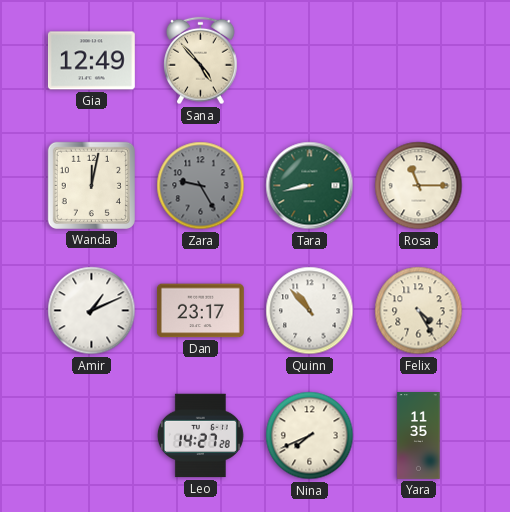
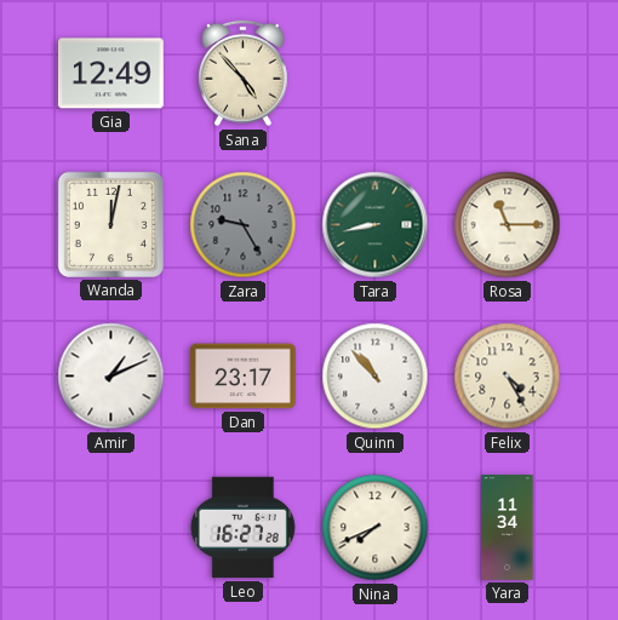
Leo: 14:27 -> 16:27
Yara: 11:35 -> 11:34
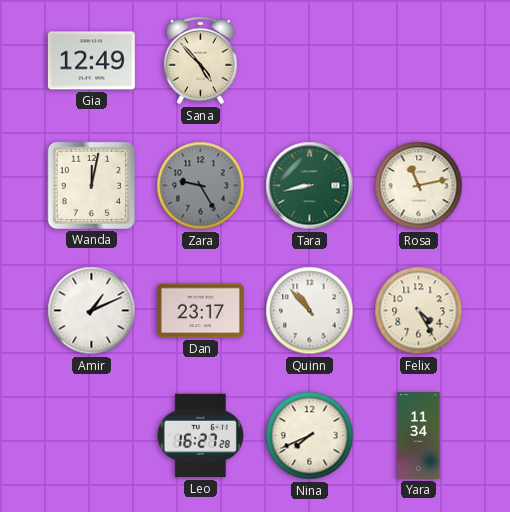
Rosa: 11:15 -> 11:13
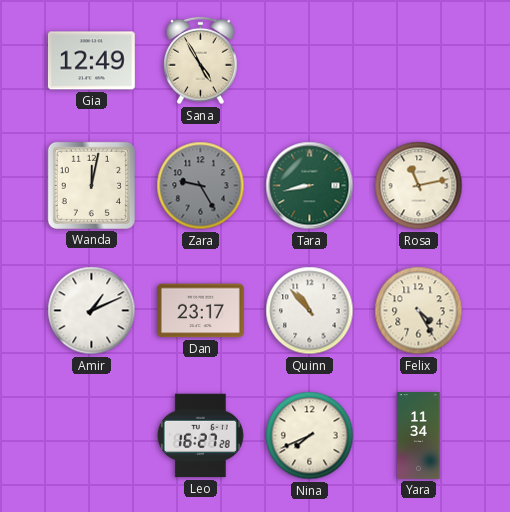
Sana: 4:53 -> 4:55
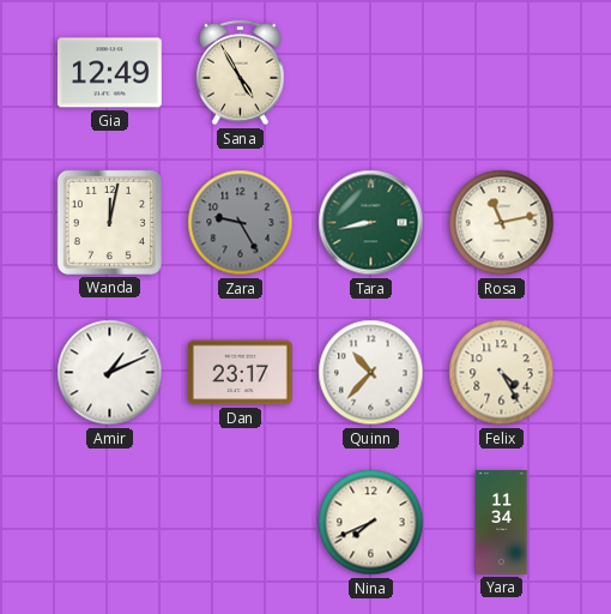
Quinn: 10:53 -> 10:37
Leo: 16:27 -> none
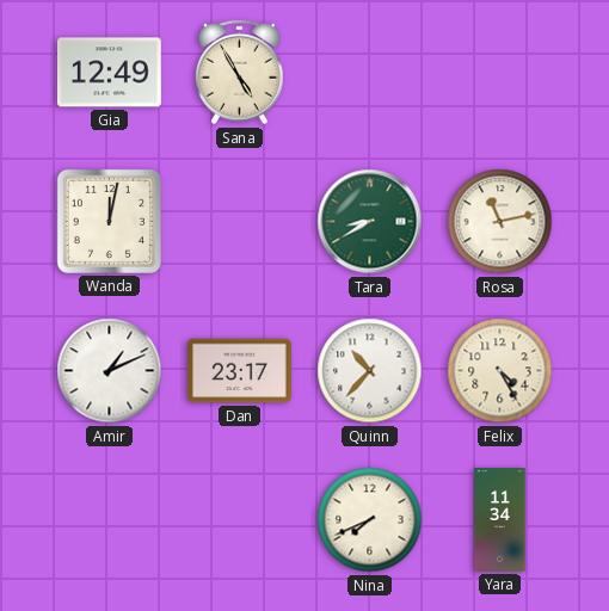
Zara: 9:25 -> none
Tara: 8:43 -> 8:40
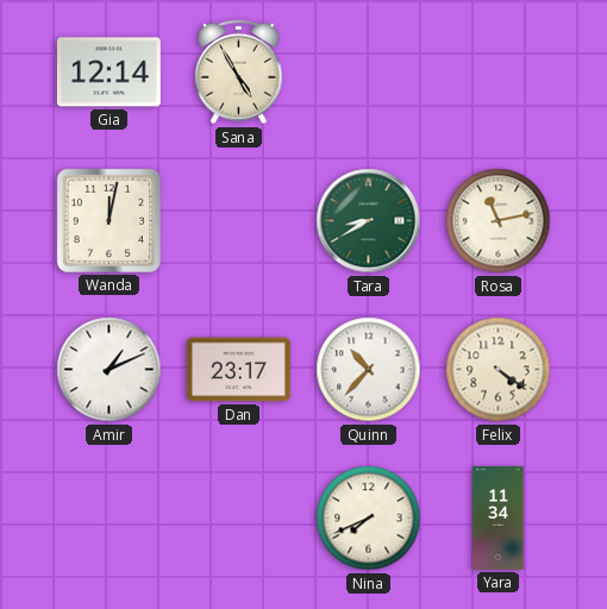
Gia: 12:49 -> 12:14
Felix: 4:25 -> 4:21
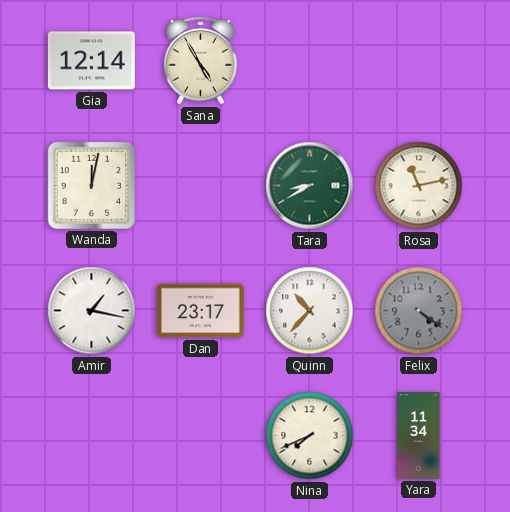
Amir: 1:11 -> 1:17
Felix dial: cream -> grey
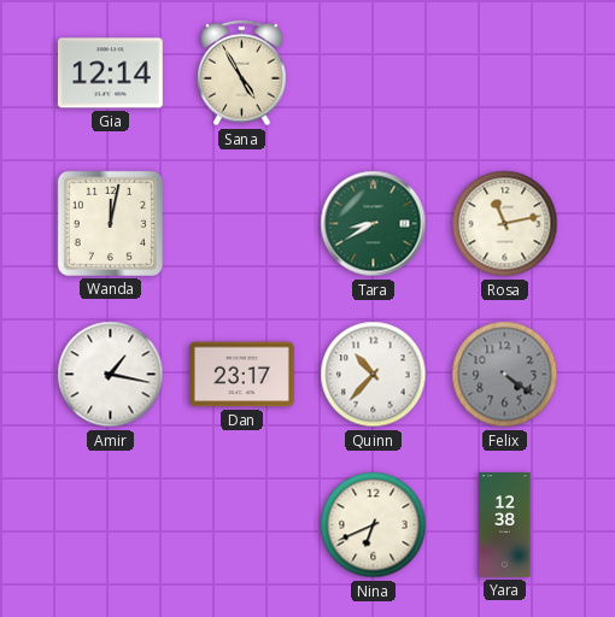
Nina: 7:41 -> 6:41
Yara: 11:34 -> 12:38
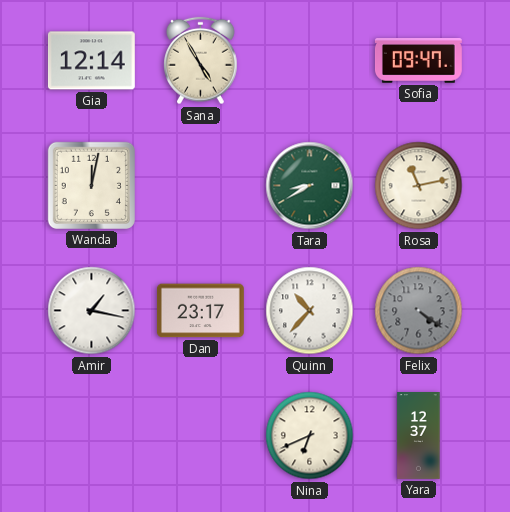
Sofia: none -> 09:47
Yara: 12:38 -> 12:37
